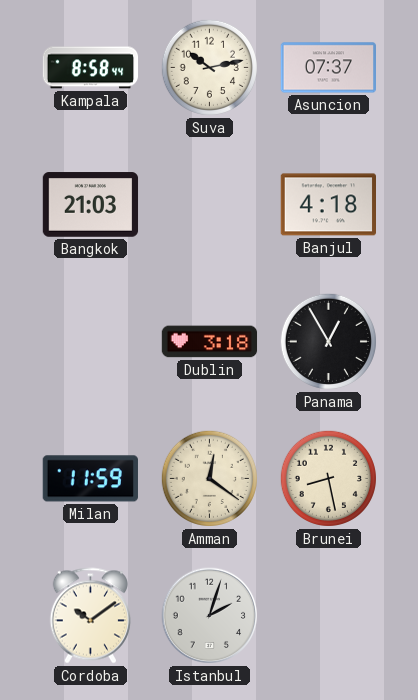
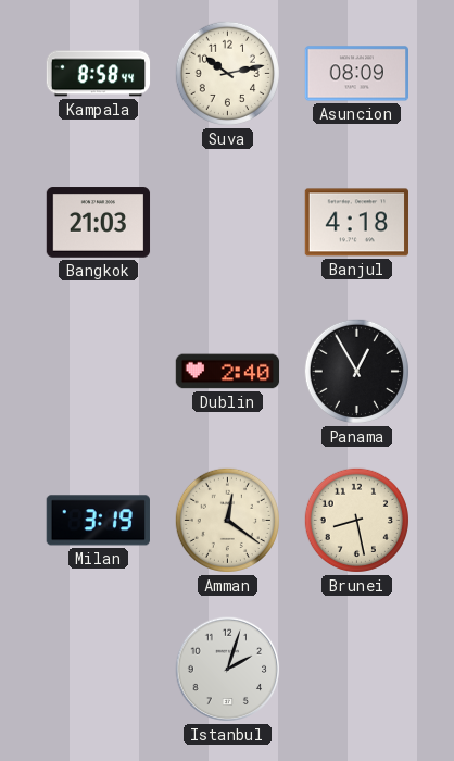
Asuncion: 07:37 -> 08:09
Dublin: 3:18 -> 2:40
Milan: 11:59 -> 3:19
Cordoba: 10:09 -> none
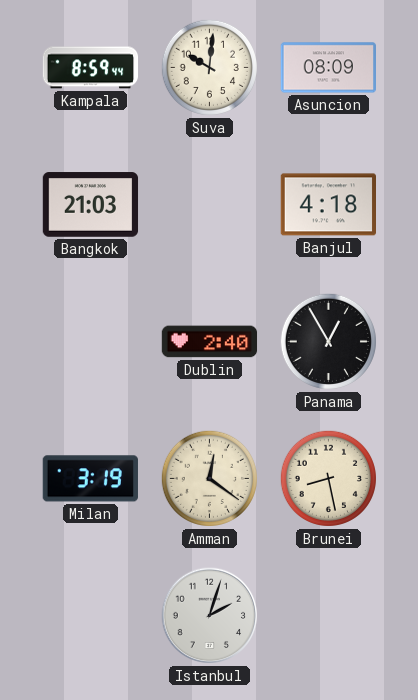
Kampala: 8:58 -> 8:59
Suva: 10:13 -> 10:01
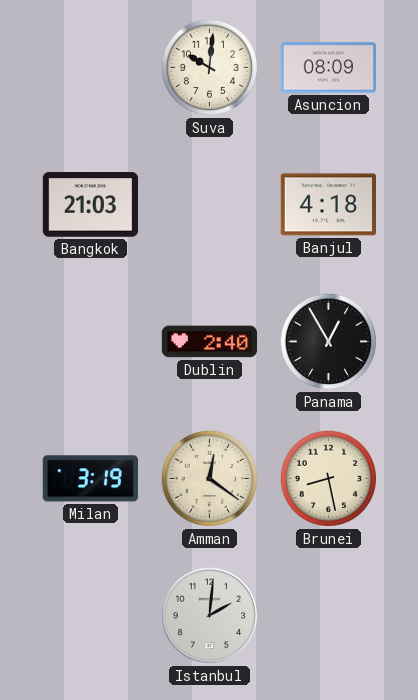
Kampala: 8:59 -> none
Istanbul: 2:03 -> 2:01
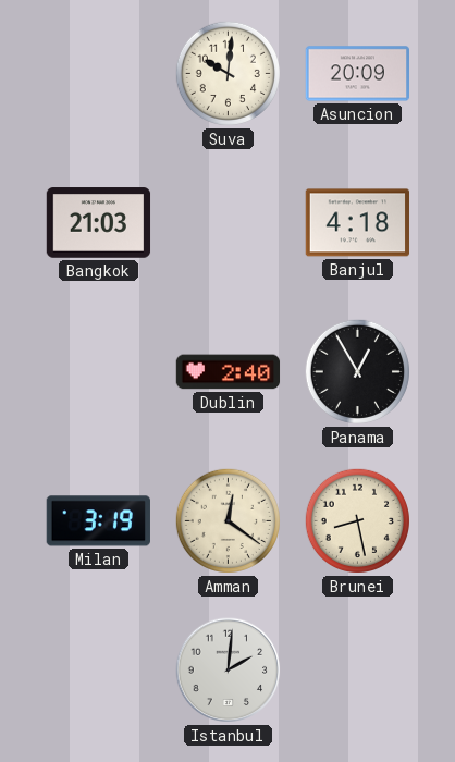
Asuncion: 08:09 -> 20:09
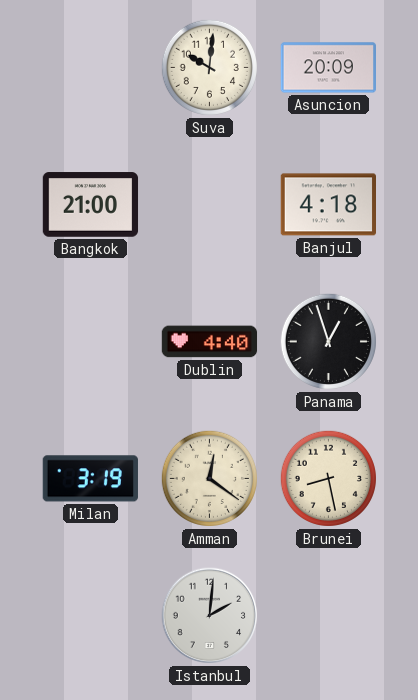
Bangkok: 21:03 -> 21:00
Dublin: 2:40 -> 4:40
Panama: 12:55 -> 12:57
